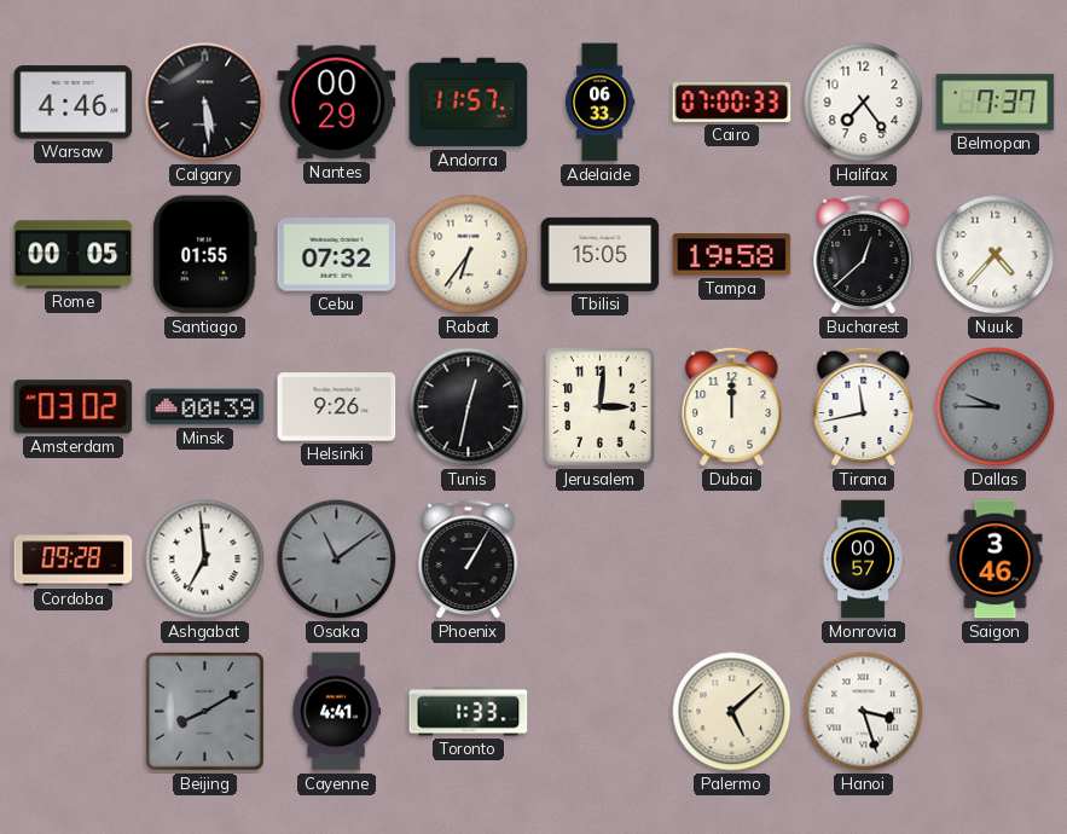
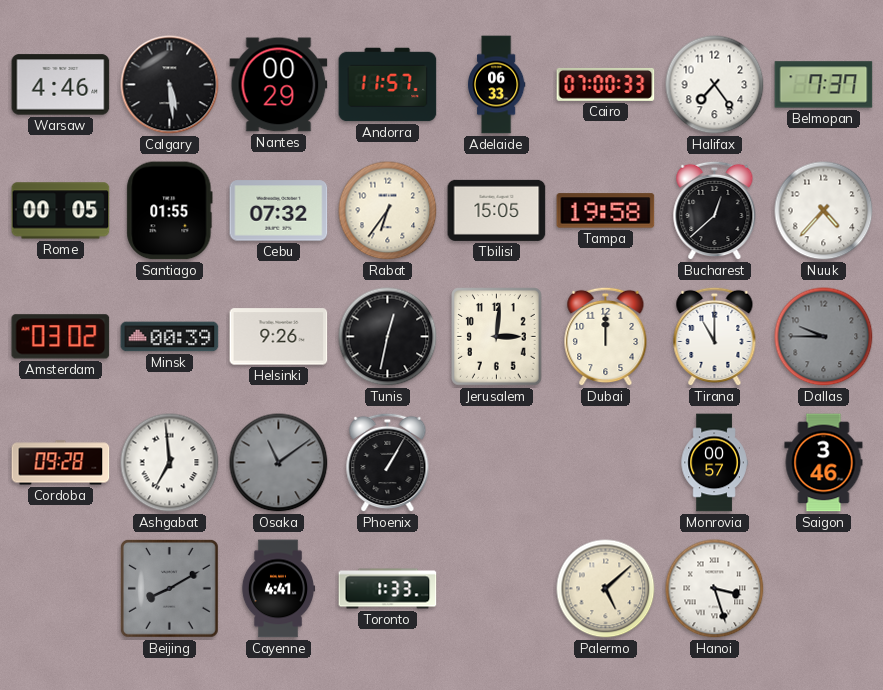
Tirana: 11:43 -> 11:00
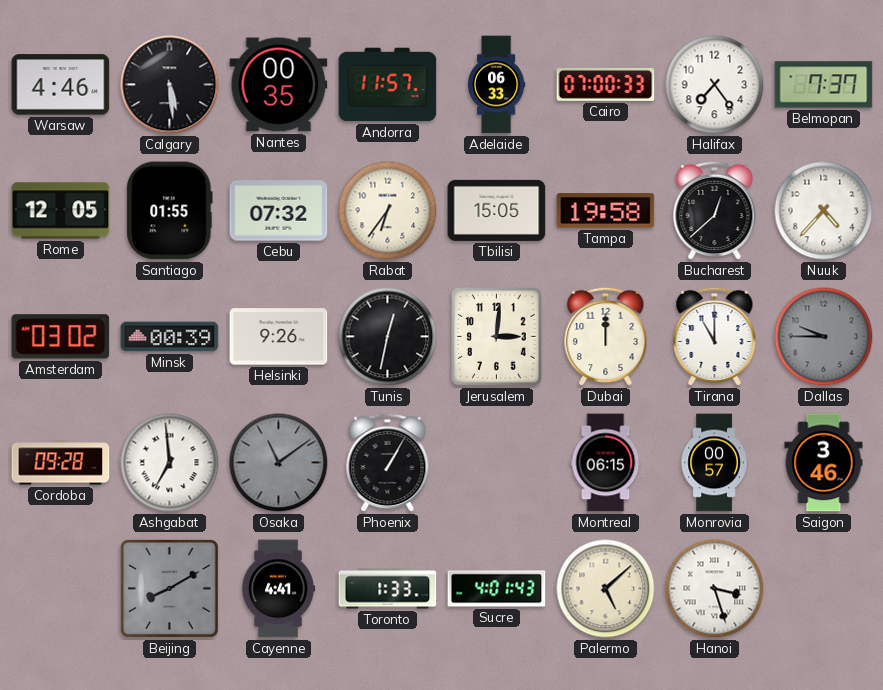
Nantes: 00:29 -> 00:35
Rome: 00:05 -> 12:05
Montreal: none -> 06:15
Sucre: none -> 4:01
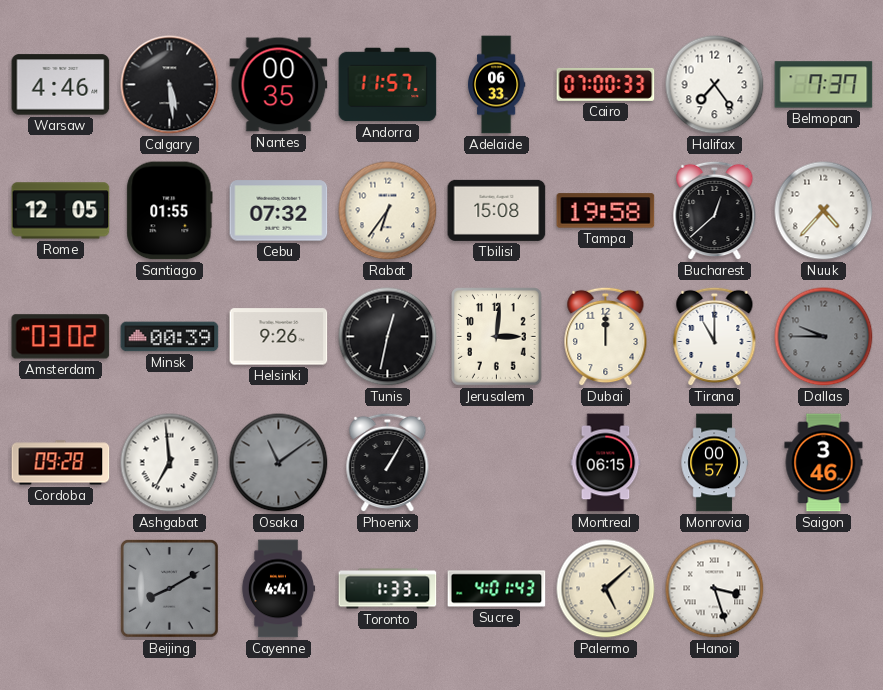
Tbilisi: 15:05 -> 15:08
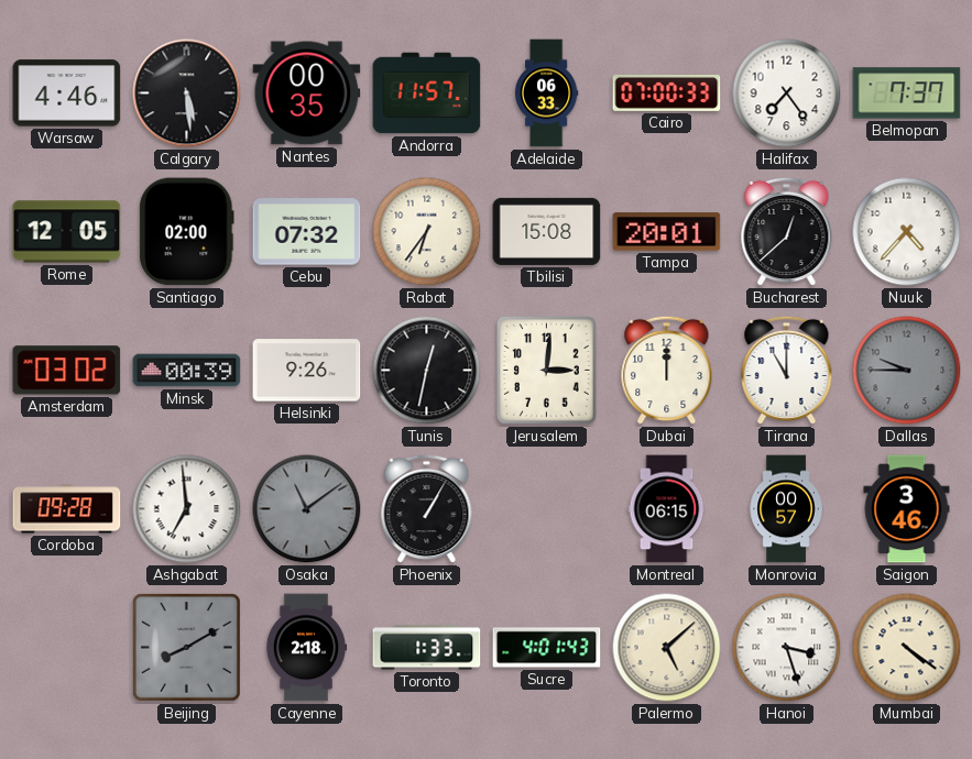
Santiago: 01:55 -> 02:00
Tampa: 19:58 -> 20:01
Cayenne: 4:41 -> 2:18
Mumbai: none -> 4:21
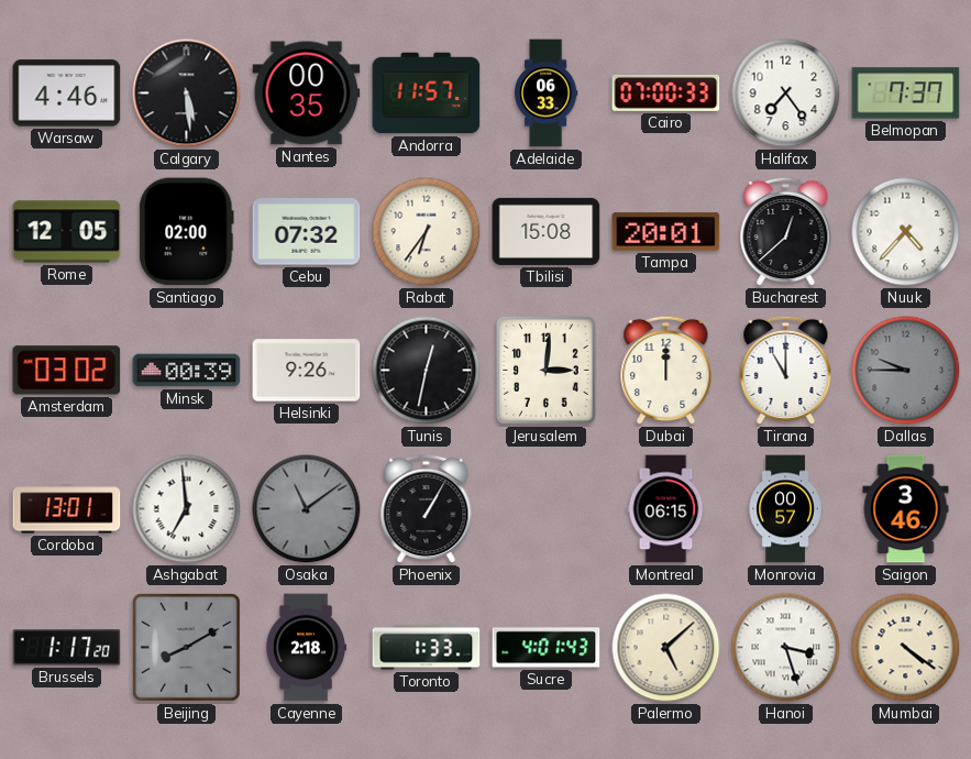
Cordoba: 09:28 -> 13:01
Brussels: none -> 1:17
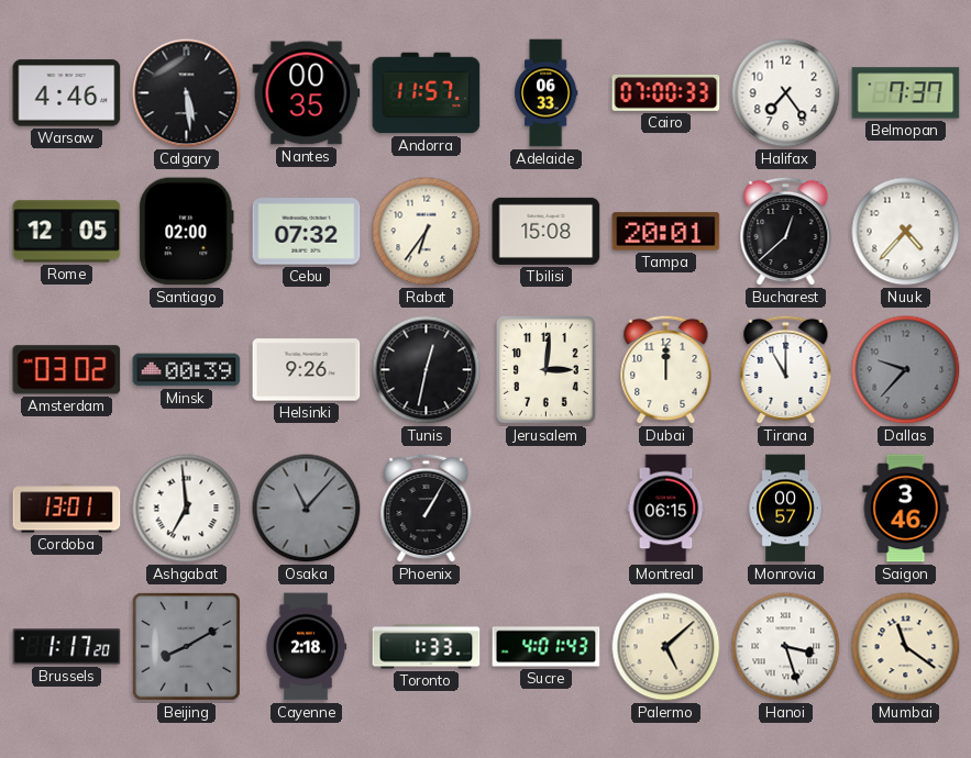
Dallas: 9:45 -> 9:37
Osaka: 11:09 -> 11:07
Mumbai: 4:21 -> 11:21
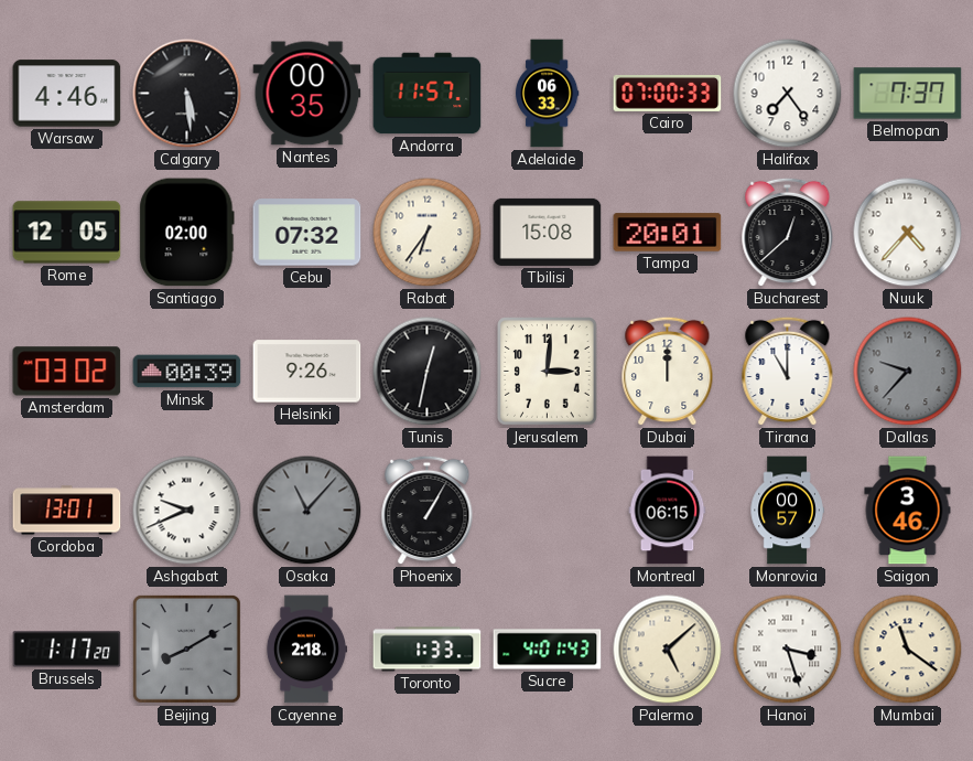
Ashgabat: 6:59 -> 9:41
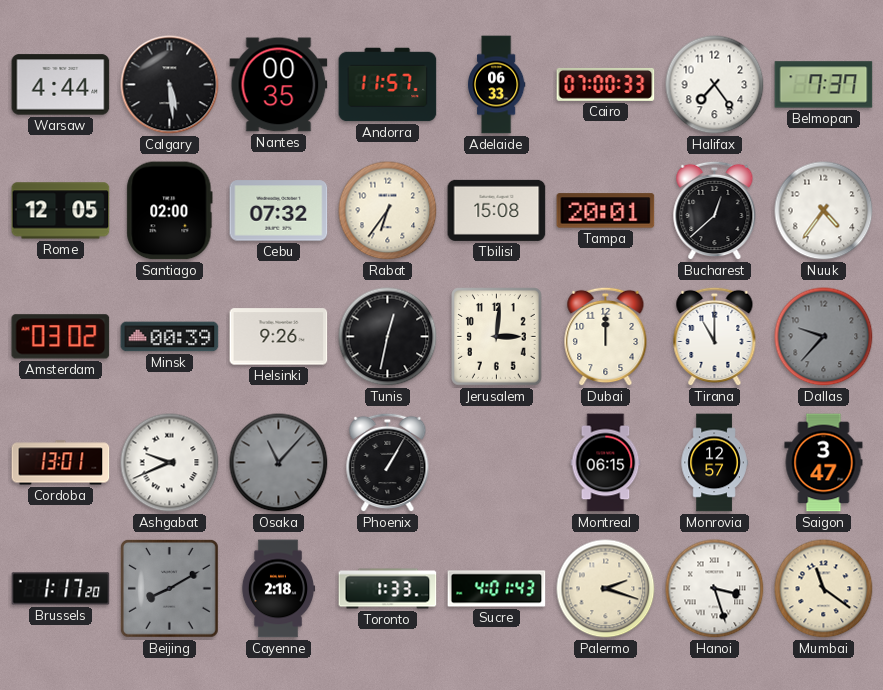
Warsaw: 4:46 -> 4:44
Nuuk: 4:37 -> 4:36
Monrovia: 00:57 -> 12:57
Saigon: 3:46 -> 3:47
Palermo: 5:08 -> 2:18
